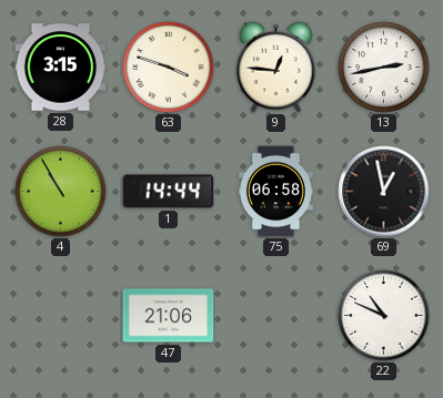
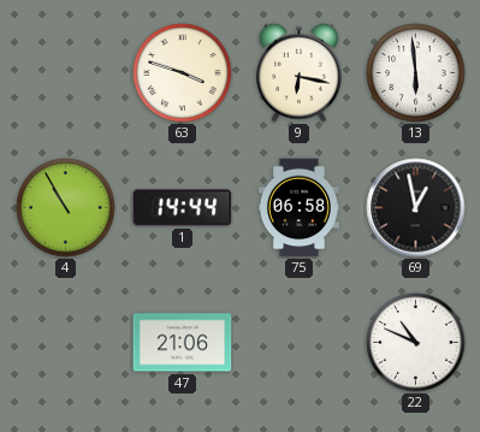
28: 3:15 -> none
9: 12:46 -> 6:17
13: 2:43 -> 5:59
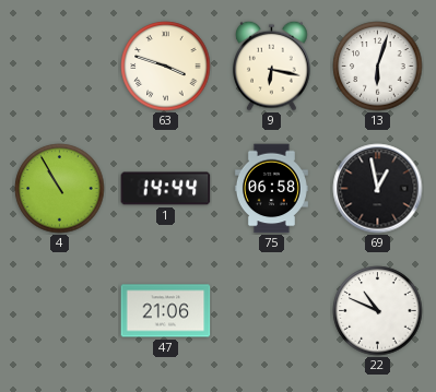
13: 5:59 -> 6:03
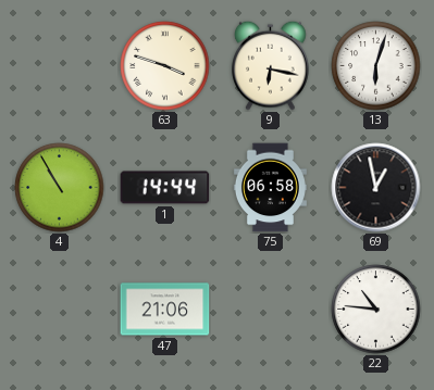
22: 10:49 -> 10:46
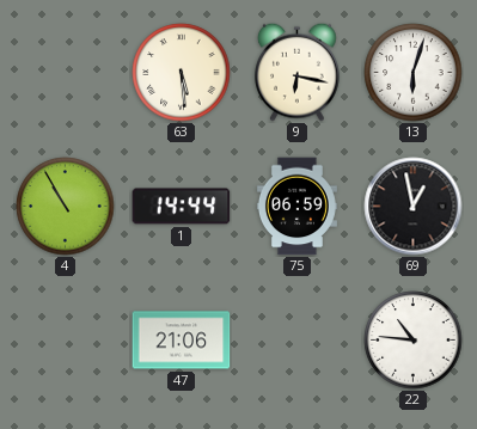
63: 3:48 -> 5:29
75: 06:58 -> 06:59
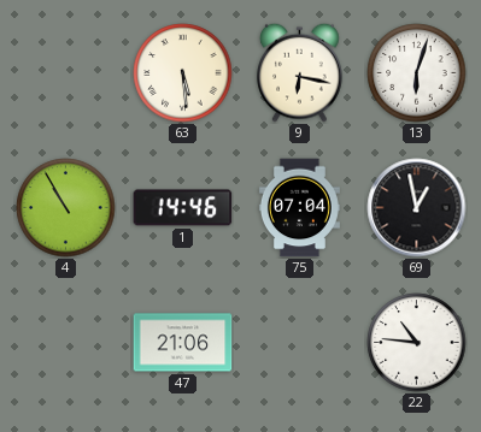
1: 14:44 -> 14:46
75: 06:59 -> 07:04
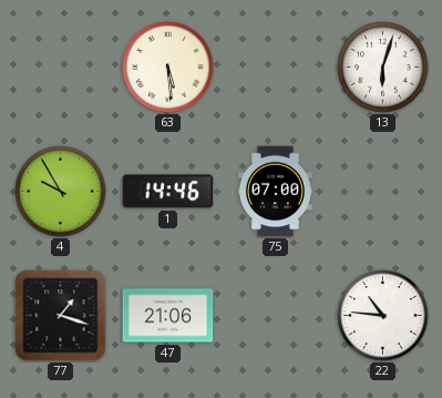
9: 6:17 -> none
4: 10:55 -> 9:55
75: 07:04 -> 07:00
69: 12:58 -> none
77: none -> 1:18
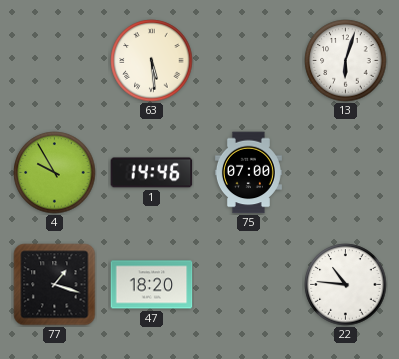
47: 21:06 -> 18:20
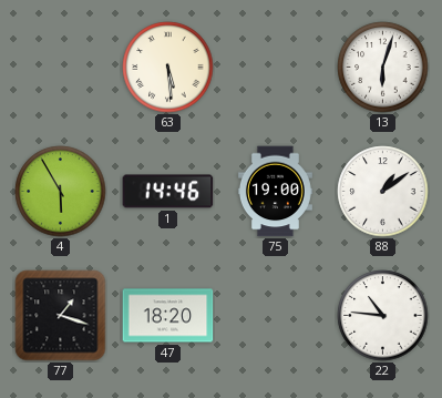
4: 9:55 -> 5:55
75: 07:00 -> 19:00
88: none -> 1:09
